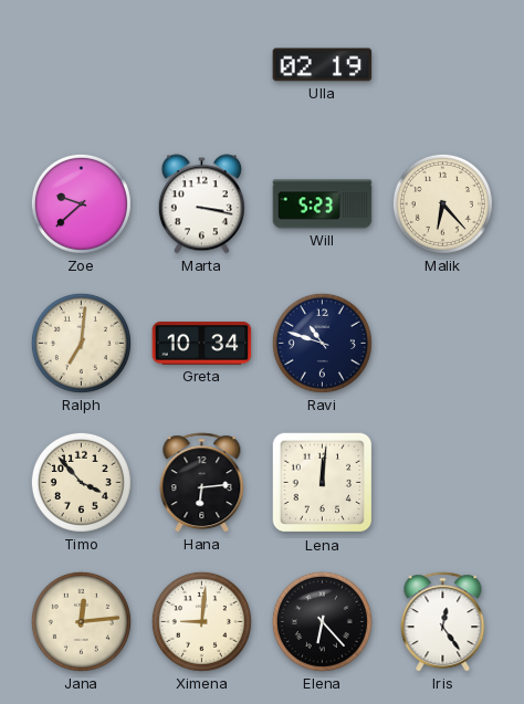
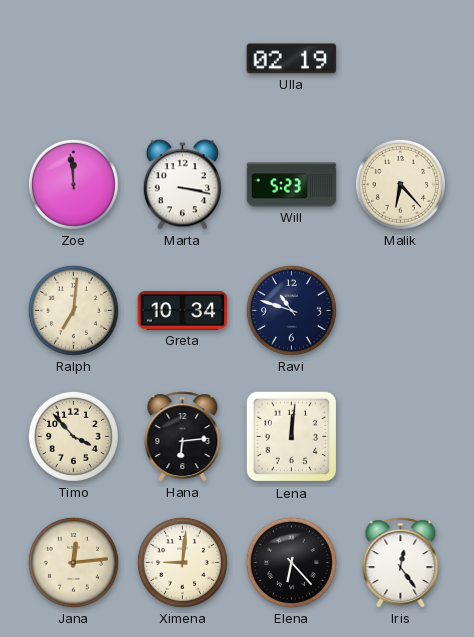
Zoe: 9:38 -> 11:59
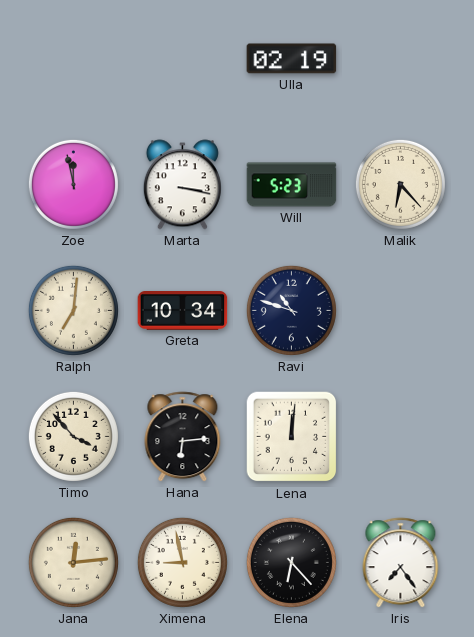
Zoe: 11:59 -> 11:58
Ximena: 9:01 -> 8:58
Iris: 12:24 -> 7:24
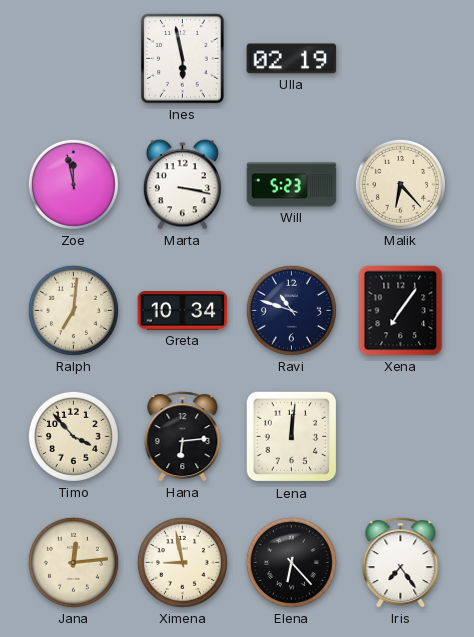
Ines: none -> 5:58
Xena: none -> 7:06
